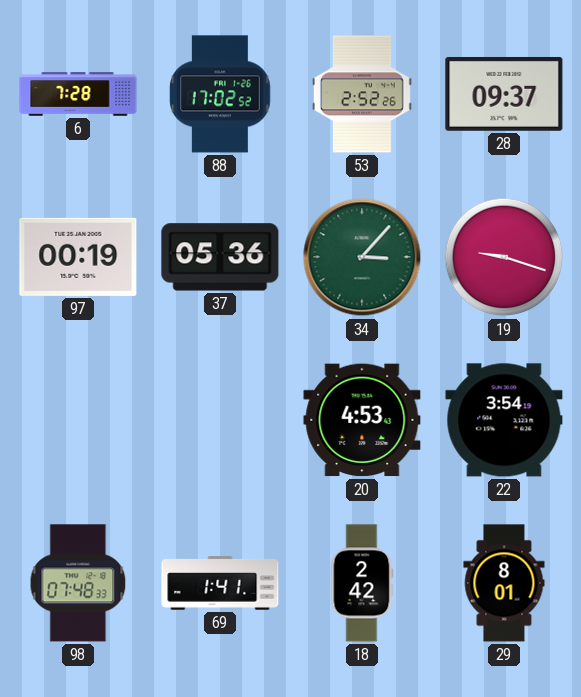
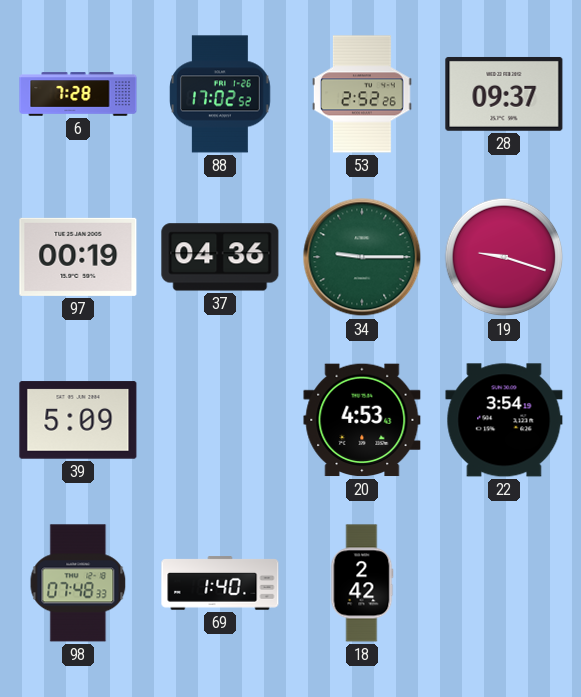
37: 05:36 -> 04:36
34: 3:07 -> 9:15
39: none -> 5:09
69: 1:41 -> 1:40
29: 8:01 -> none
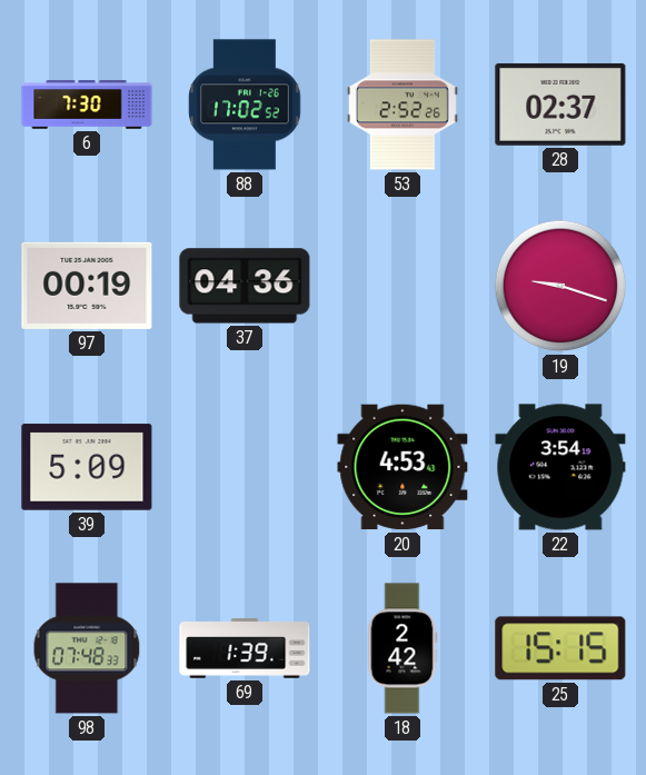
6: 7:28 -> 7:30
28: 09:37 -> 02:37
34: 9:15 -> none
69: 1:40 -> 1:39
25: none -> 15:15
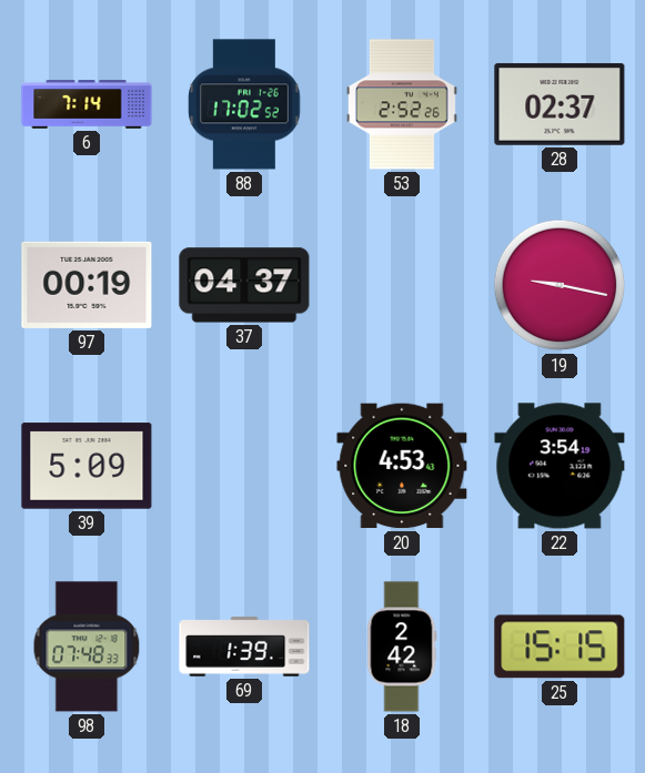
6: 7:30 -> 7:14
37: 04:36 -> 04:37
19: 9:18 -> 9:17
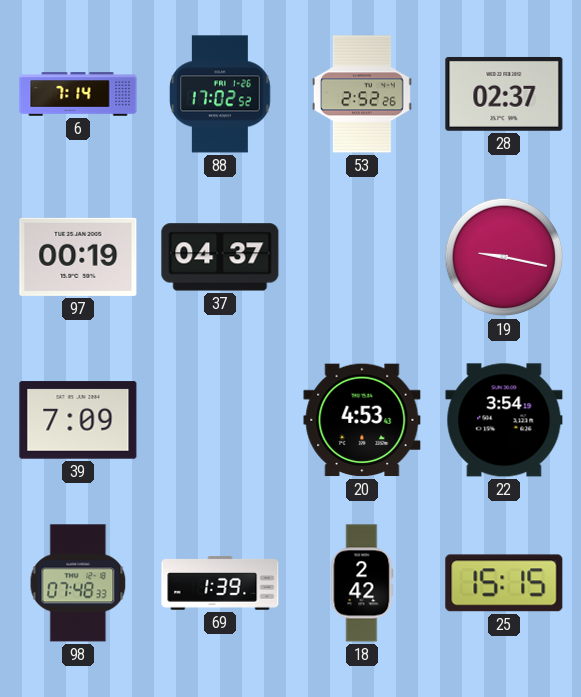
39: 5:09 -> 7:09
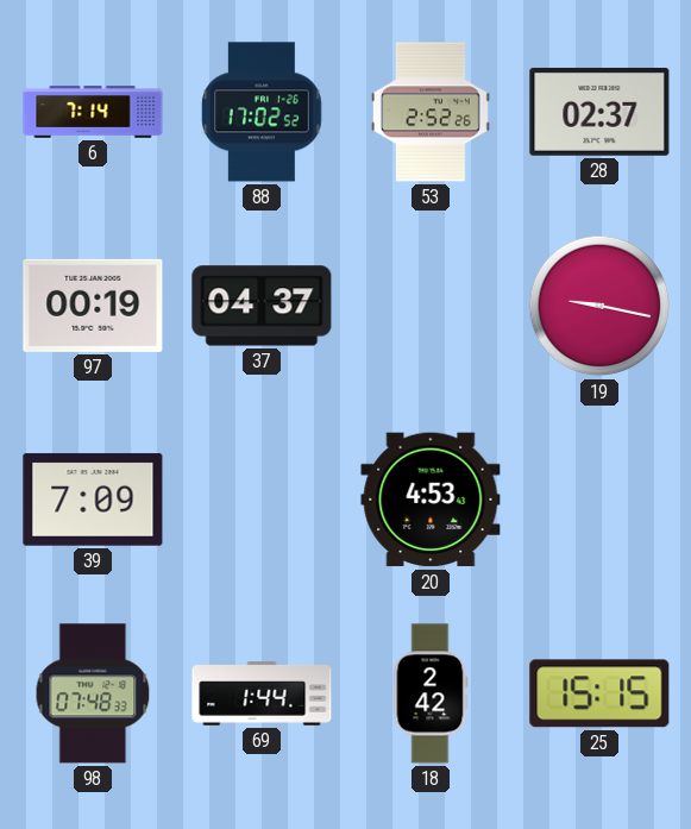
22: 3:54 -> none
69: 1:39 -> 1:44
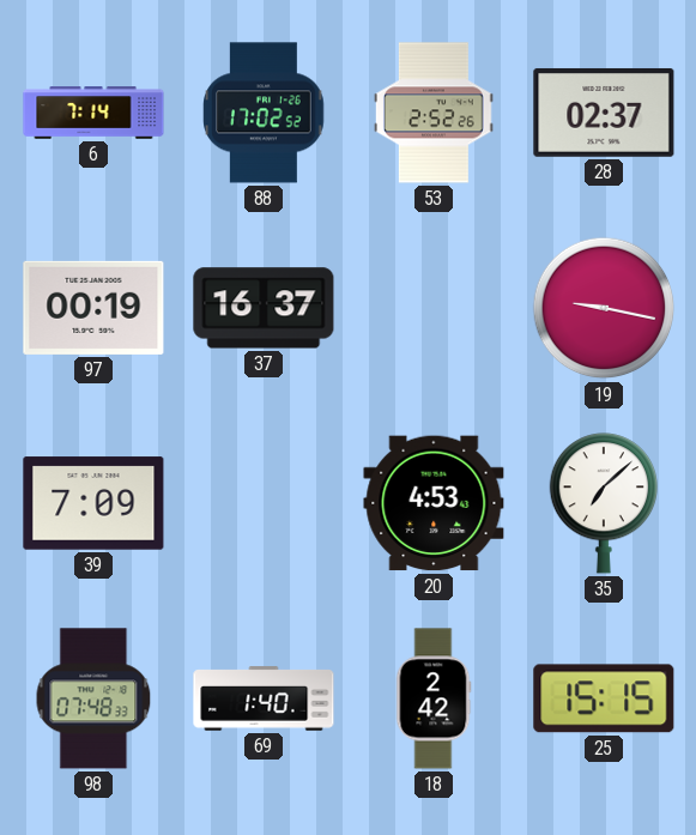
37: 04:37 -> 16:37
35: none -> 7:08
69: 1:44 -> 1:40
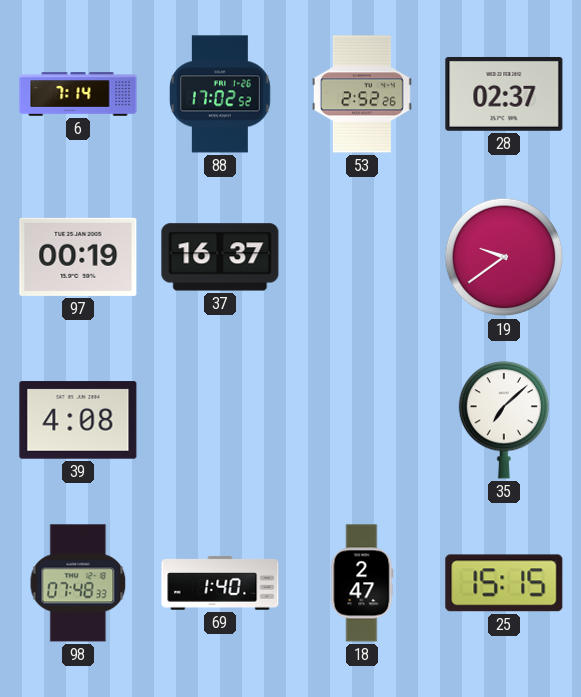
19: 9:17 -> 9:39
39: 7:09 -> 4:08
20: 4:53 -> none
18: 2:42 -> 2:47
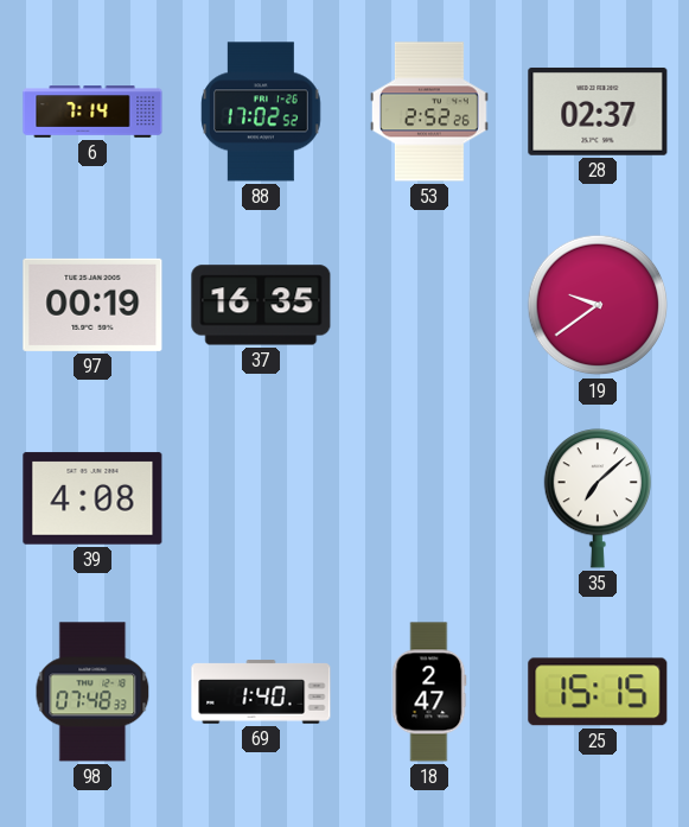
37: 16:37 -> 16:35
